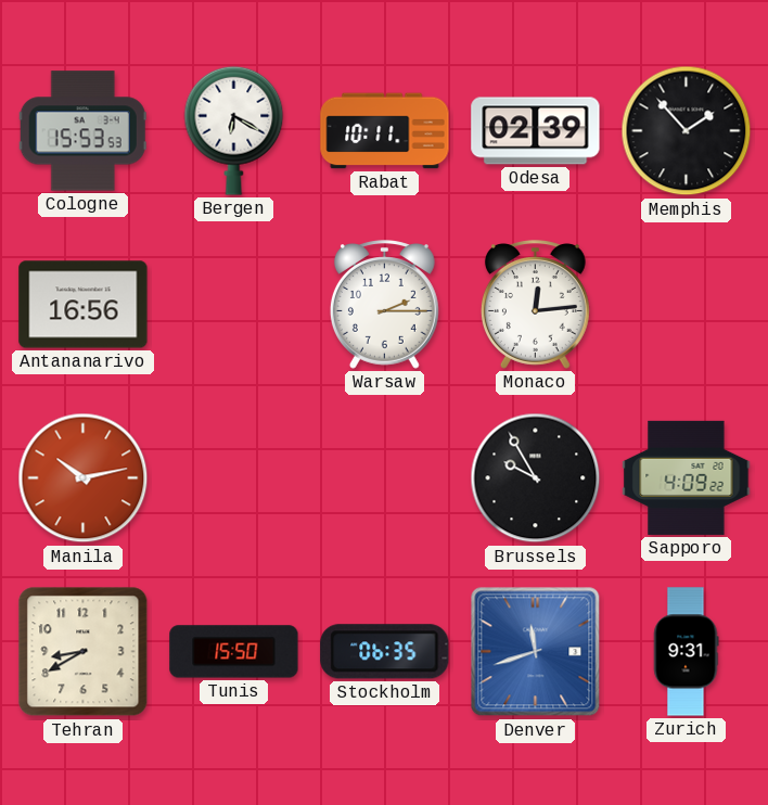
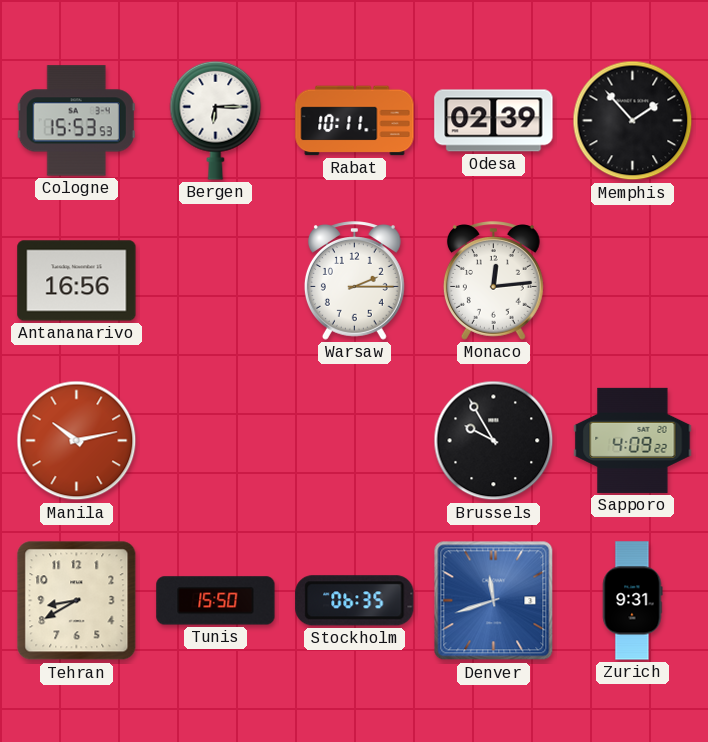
Bergen: 6:20 -> 6:15
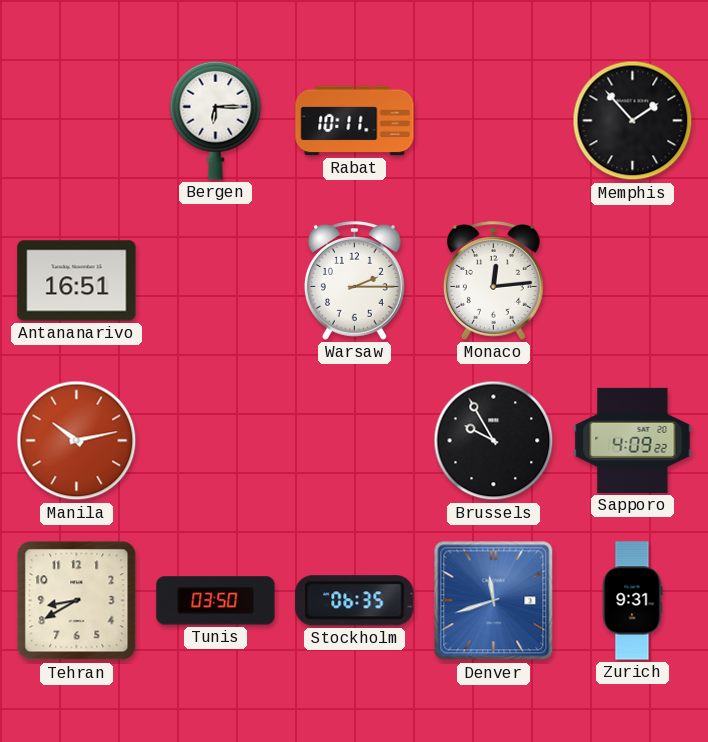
Cologne: 15:53 -> none
Odesa: 02:39 -> none
Antananarivo: 16:56 -> 16:51
Tunis: 15:50 -> 03:50
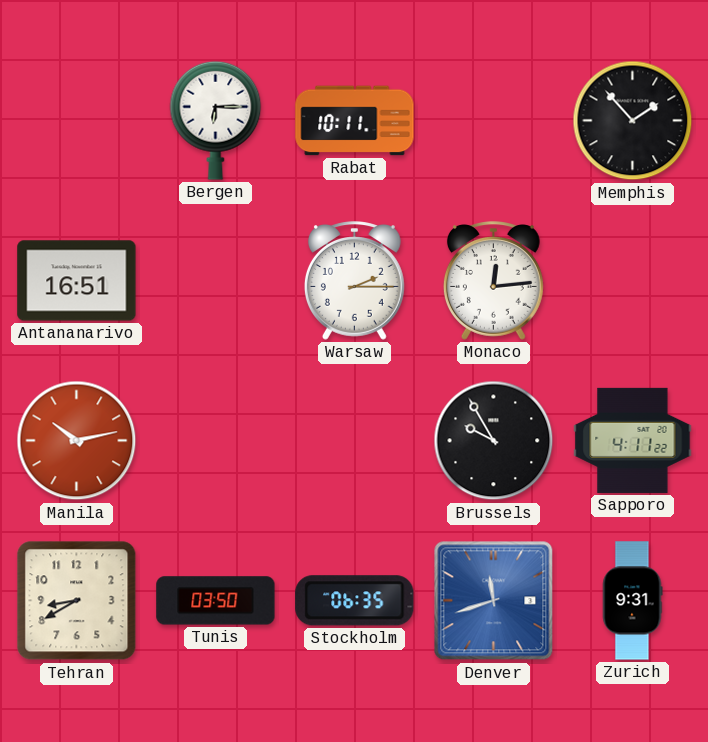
Sapporo: 4:09 -> 4:11
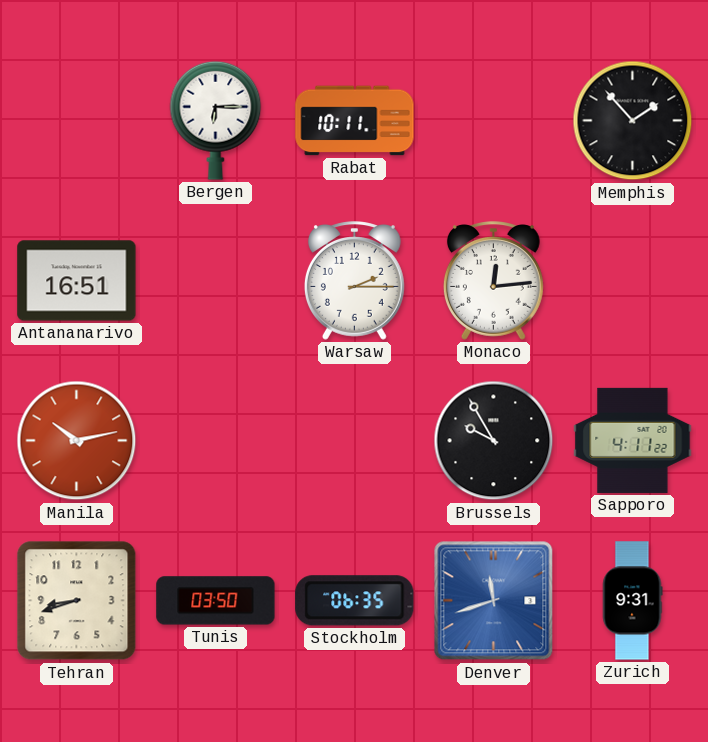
Tehran: 8:40 -> 8:42
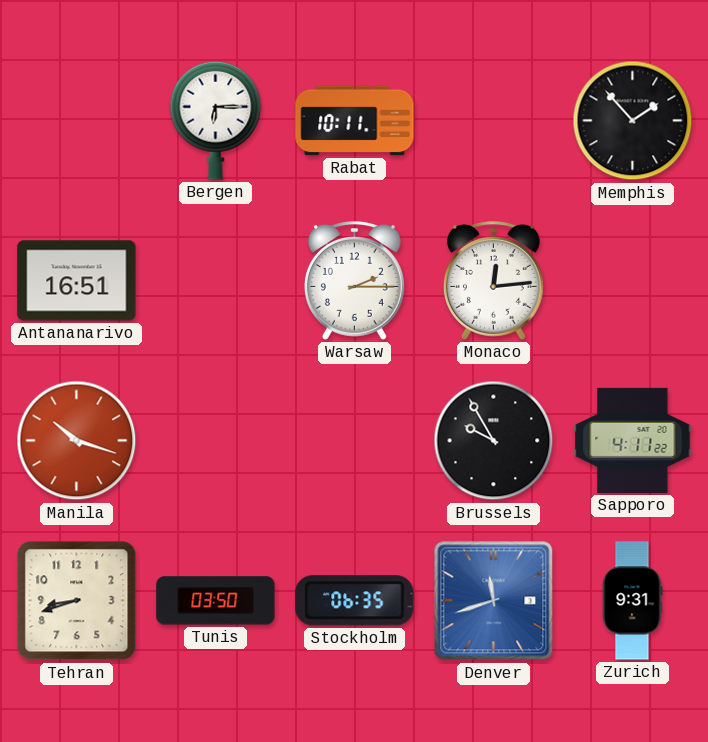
Manila: 10:13 -> 10:18
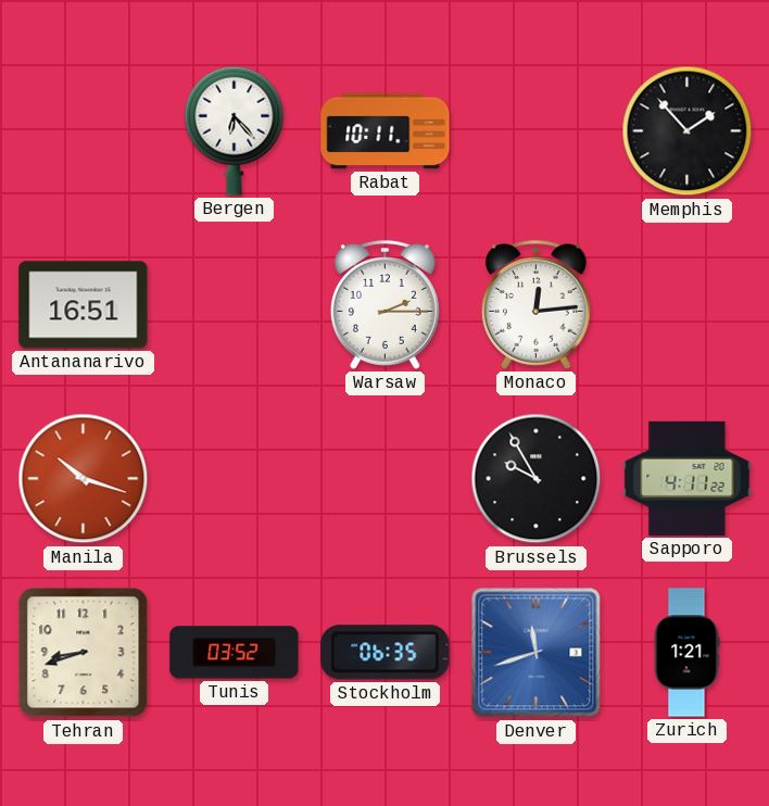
Bergen: 6:15 -> 6:23
Tunis: 03:50 -> 03:52
Zurich: 9:31 -> 1:21
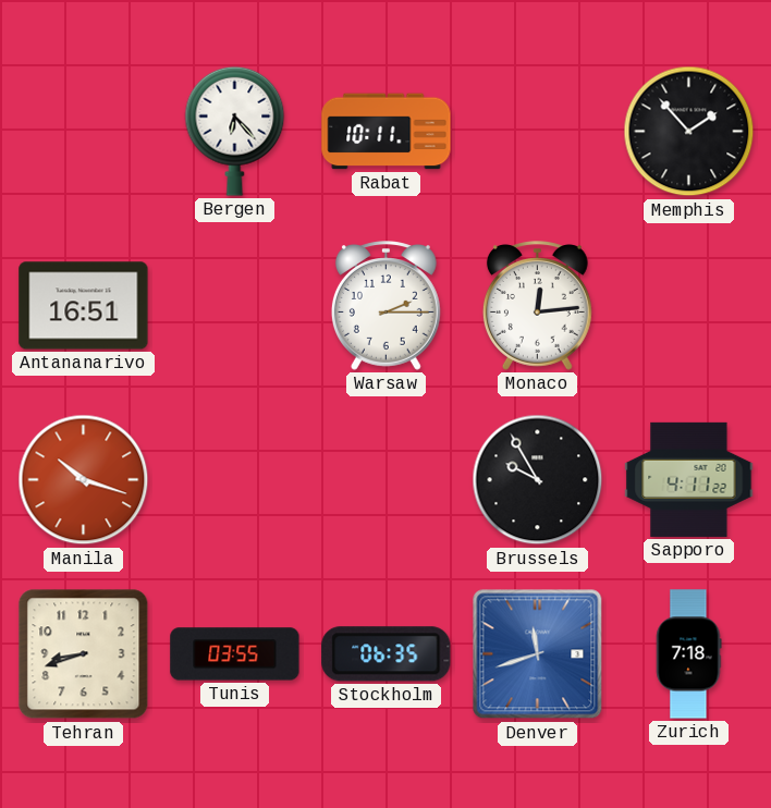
Tunis: 03:52 -> 03:55
Zurich: 1:21 -> 7:18
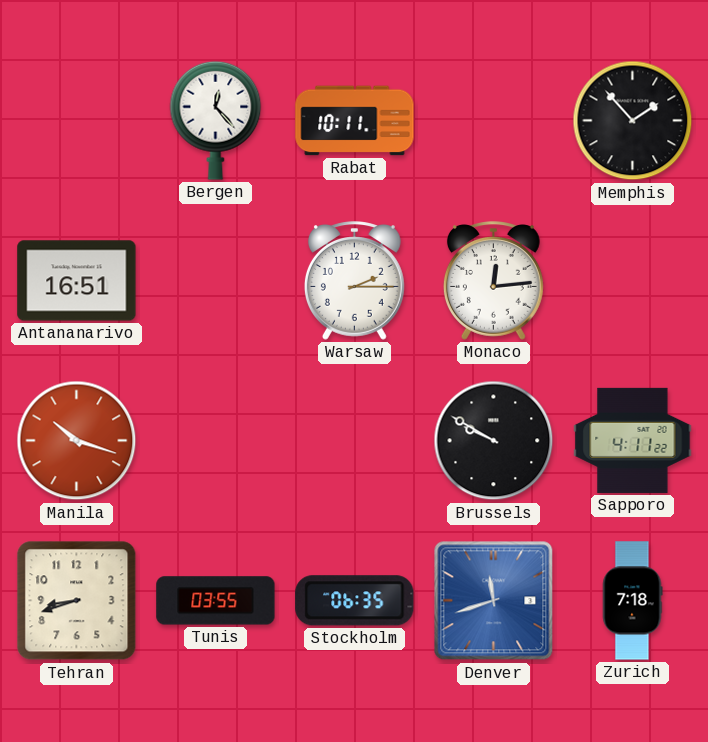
Bergen: 6:23 -> 12:23
Brussels: 9:55 -> 9:50
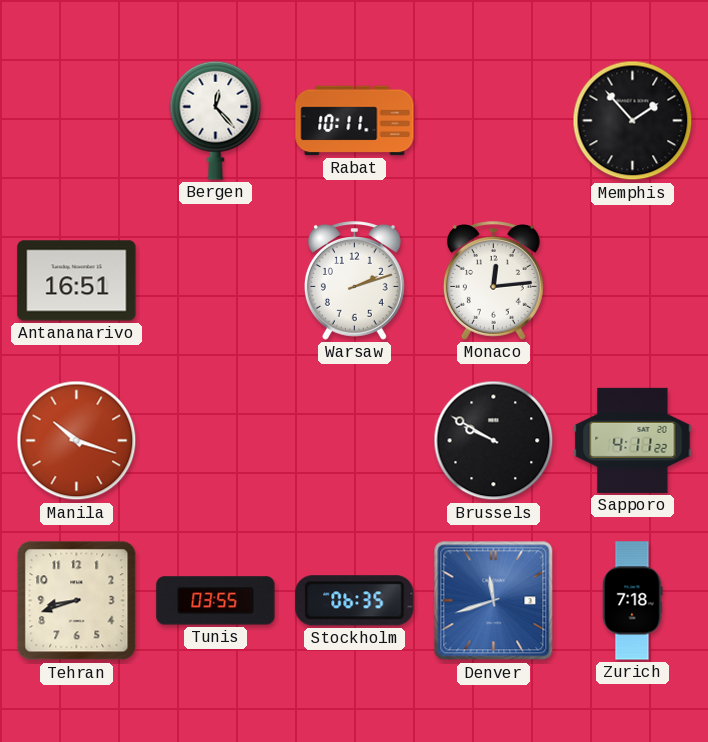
Warsaw: 2:15 -> 2:12
